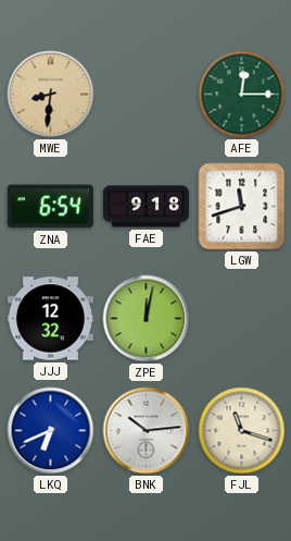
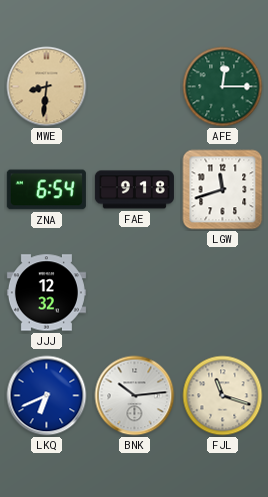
ZPE: 12:02 -> none
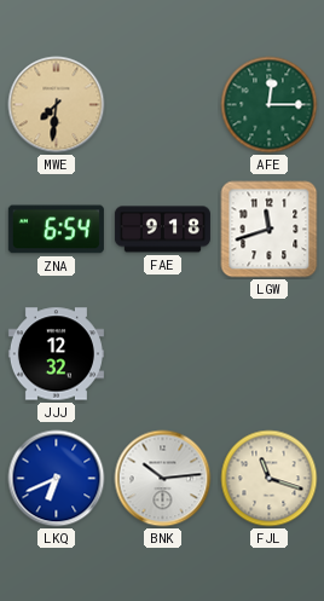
MWE: 8:31 -> 7:31
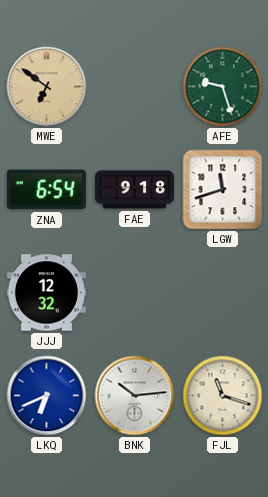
MWE: 7:31 -> 6:51
AFE: 12:15 -> 9:27
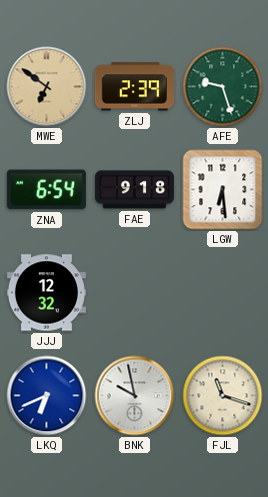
ZLJ: none -> 2:39
LGW: 11:42 -> 6:29
BNK: 10:14 -> 9:58
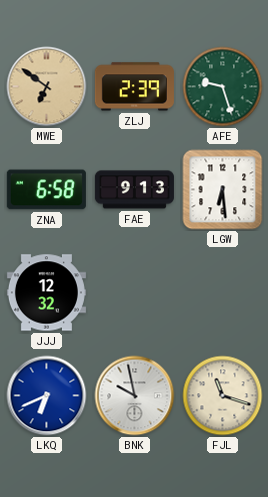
ZNA: 6:54 -> 6:58
FAE: 9:18 -> 9:13
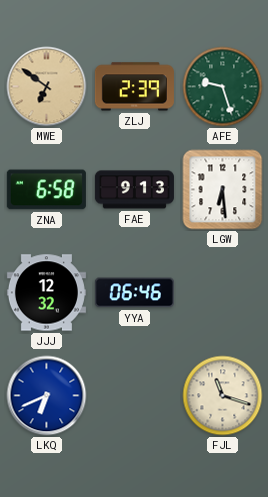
YYA: none -> 06:46
BNK: 9:58 -> none
